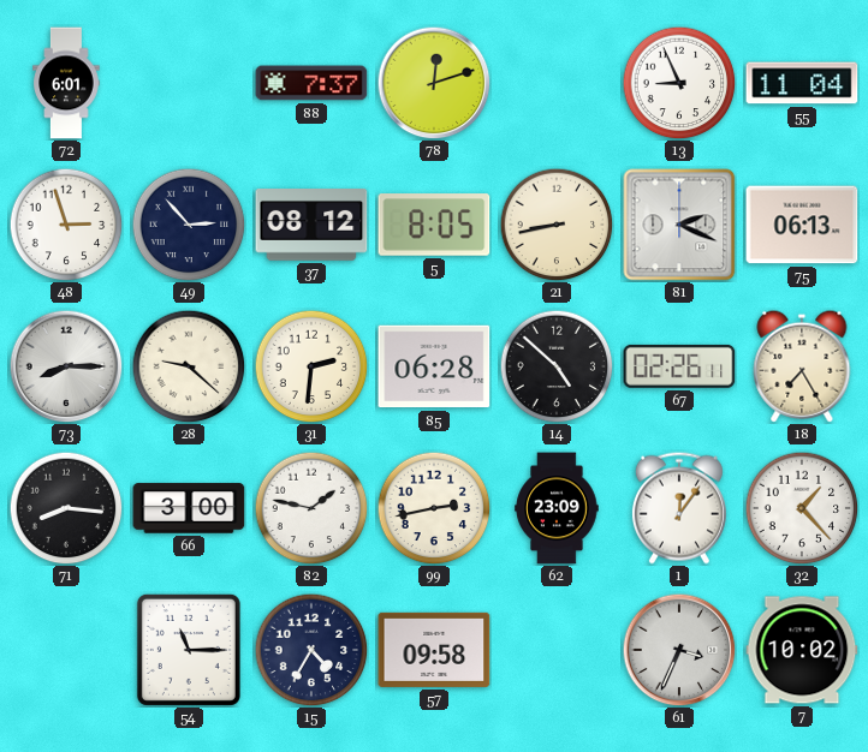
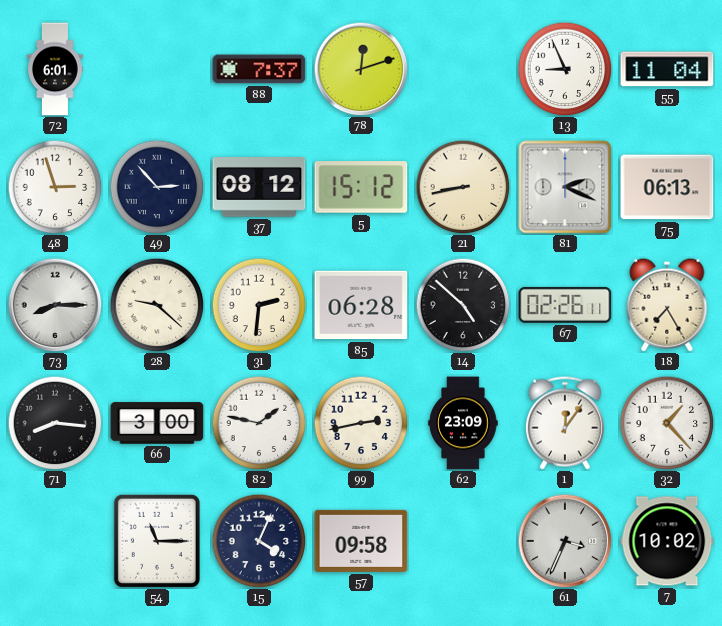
5: 8:05 -> 15:12
15: 4:35 -> 4:04
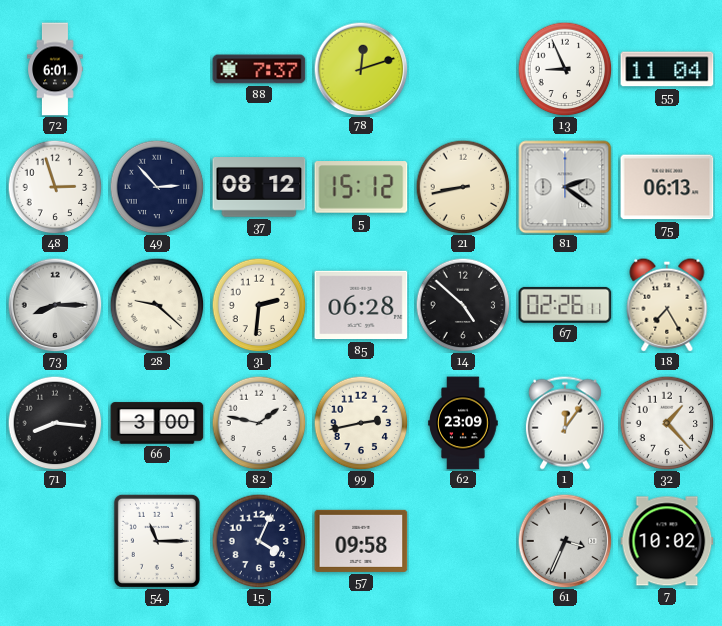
81: 2:19 -> 2:21
